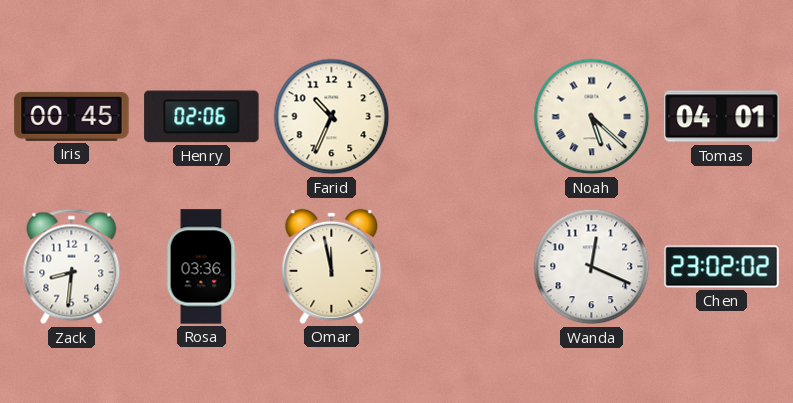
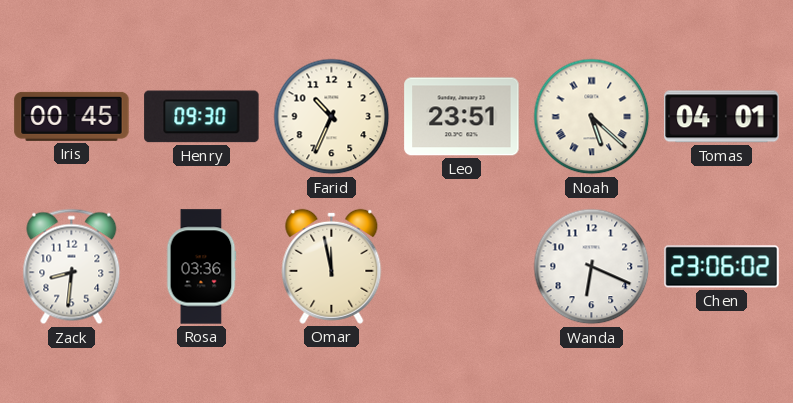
Henry: 02:06 -> 09:30
Leo: none -> 23:51
Wanda: 12:19 -> 6:19
Chen: 23:02 -> 23:06
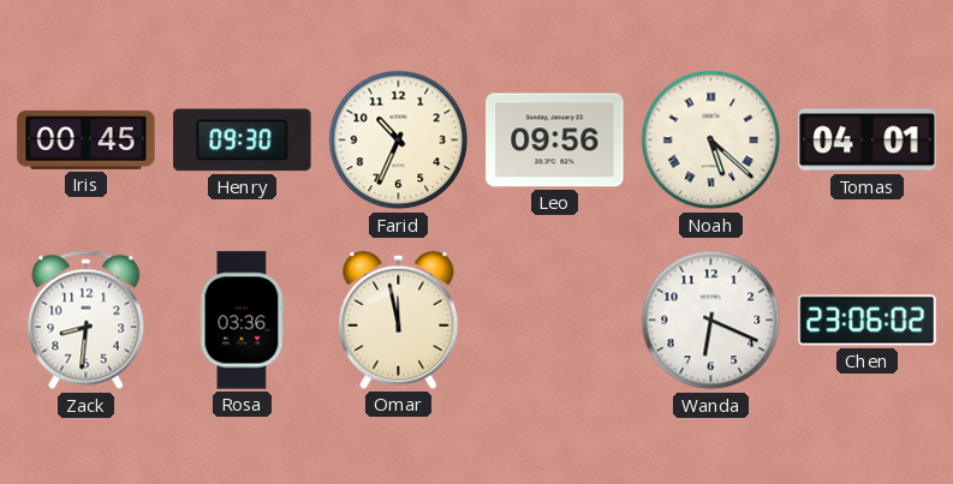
Leo: 23:51 -> 09:56
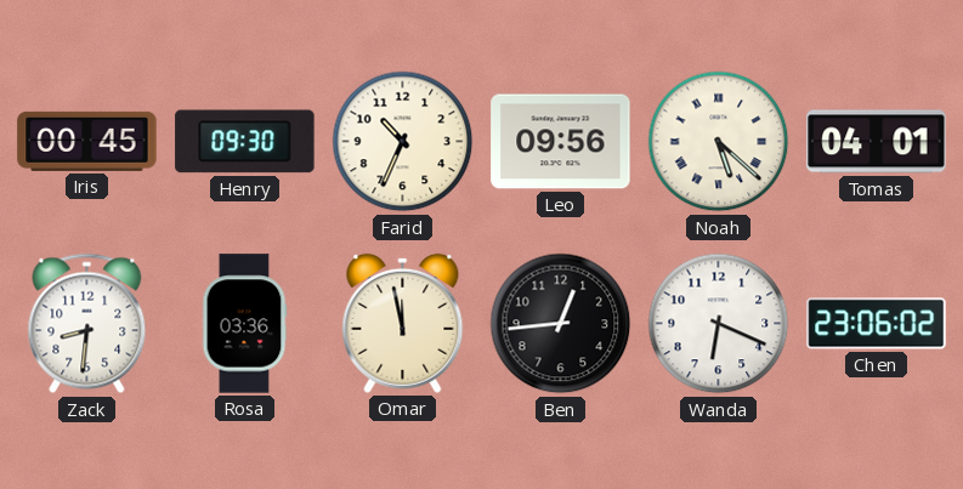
Ben: none -> 12:44
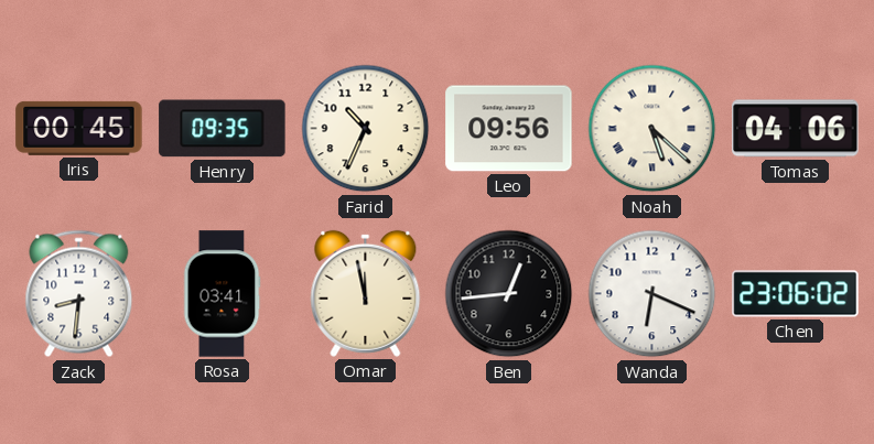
Henry: 09:30 -> 09:35
Tomas: 04:01 -> 04:06
Rosa: 03:36 -> 03:41
